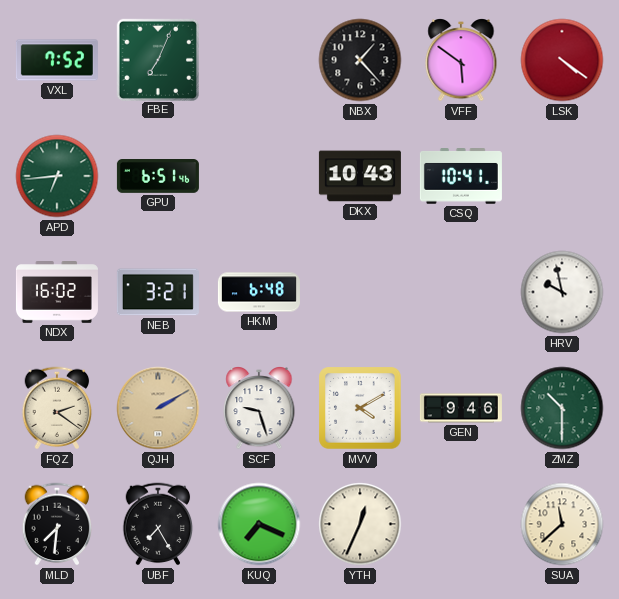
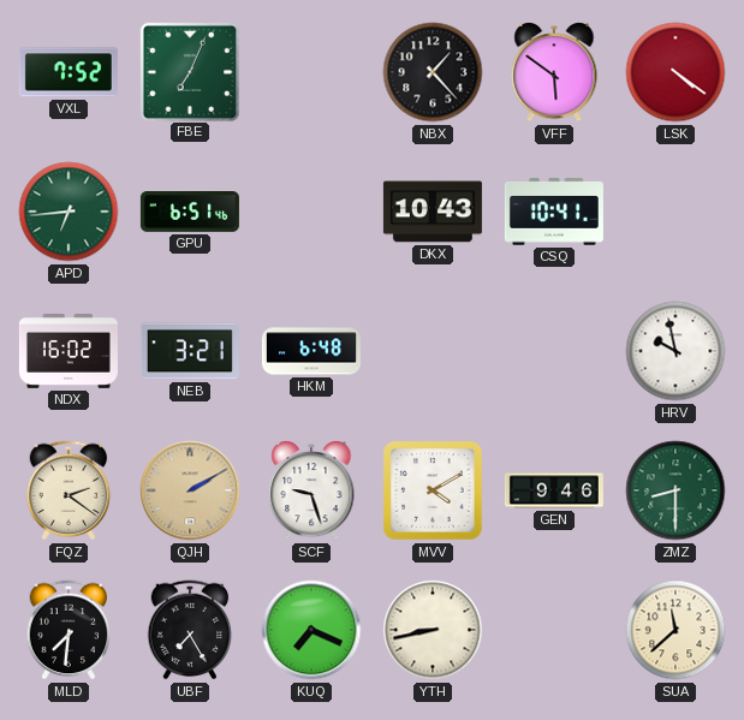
ZMZ: 10:30 -> 8:30
YTH: 12:34 -> 8:43
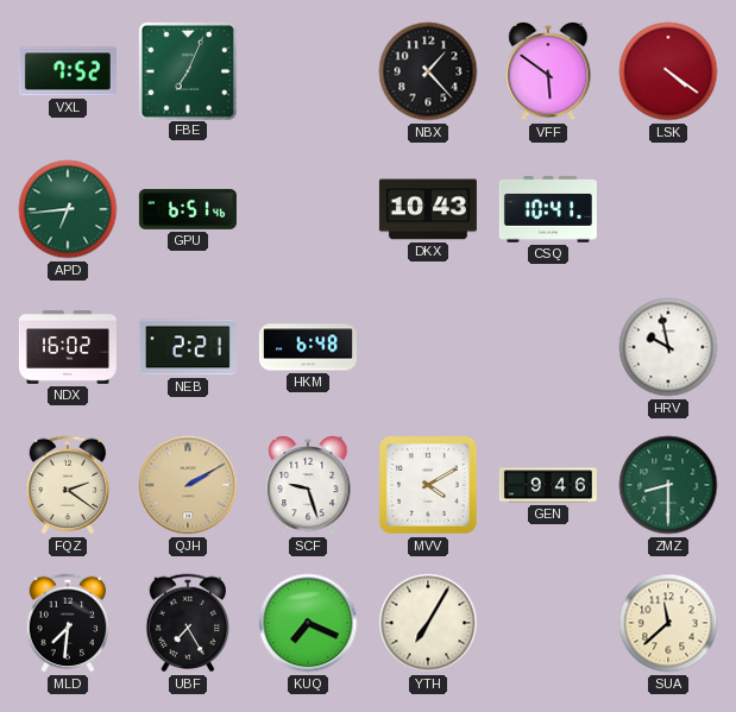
NEB: 3:21 -> 2:21
YTH: 8:43 -> 7:05
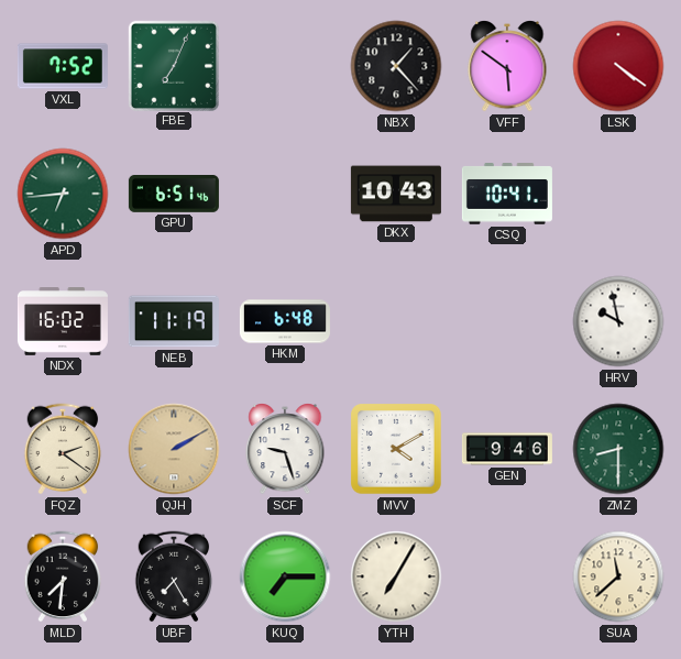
NEB: 2:21 -> 11:19
KUQ: 7:19 -> 7:15
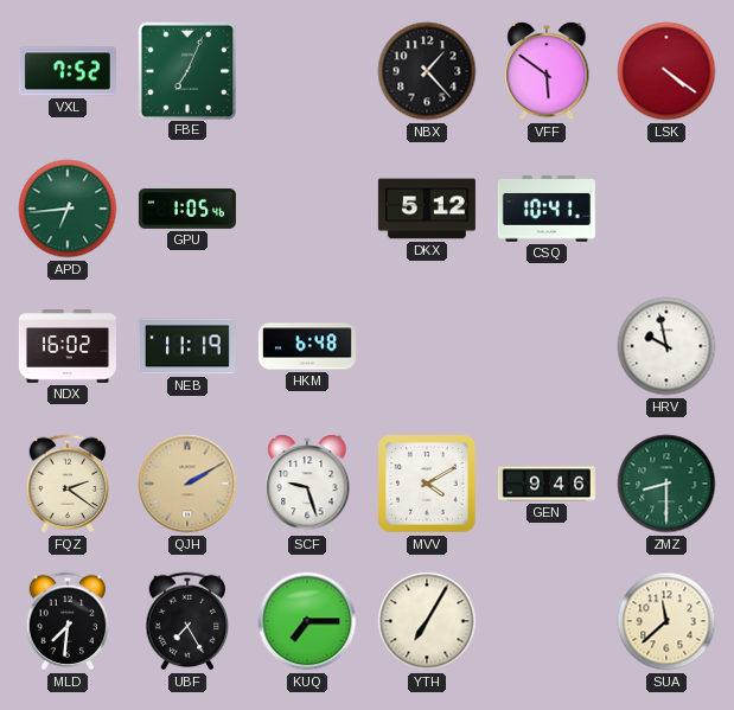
GPU: 6:51 -> 1:05
DKX: 10:43 -> 5:12
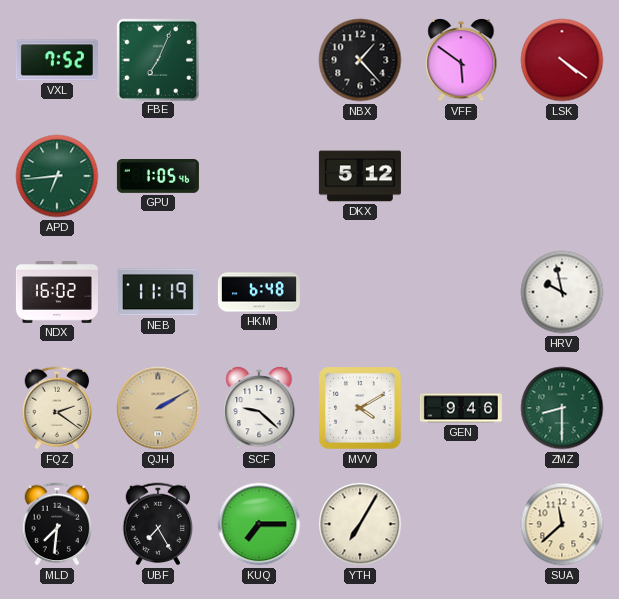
CSQ: 10:41 -> none
SCF: 9:27 -> 9:22
